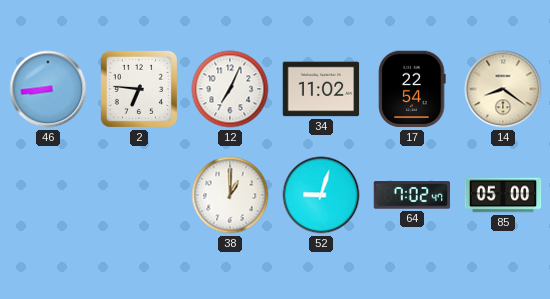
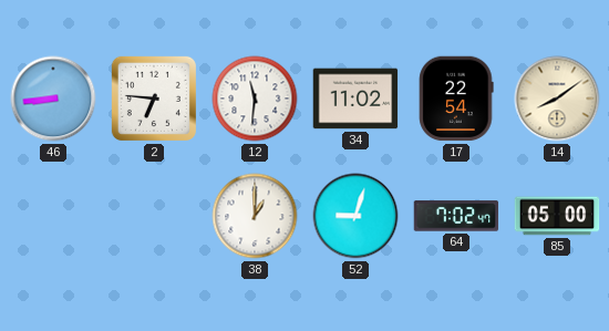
12: 7:04 -> 11:31
14: 8:21 -> 8:09
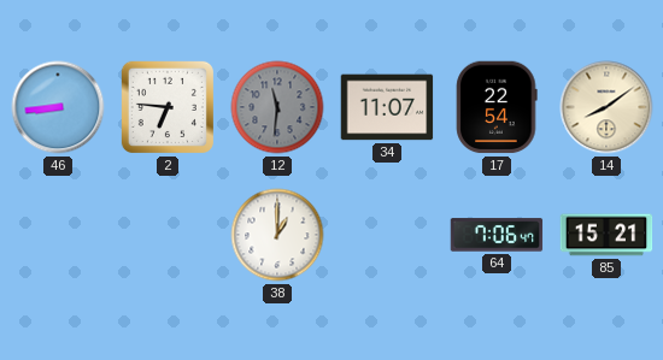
12 dial: white -> grey
34: 11:02 -> 11:07
52: 9:03 -> none
64: 7:02 -> 7:06
85: 05:00 -> 15:21
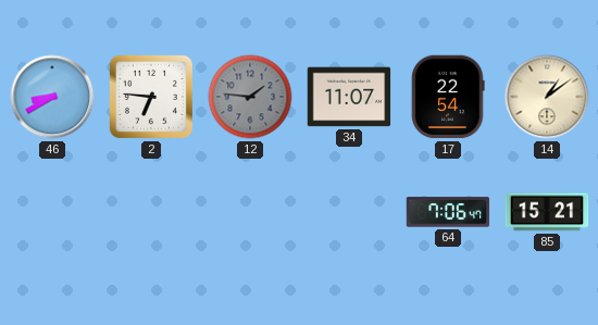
46: 8:44 -> 8:40
12: 11:31 -> 1:46
14: 8:09 -> 1:09
38: 1:00 -> none
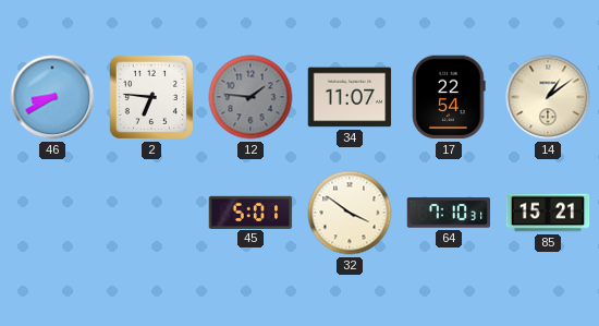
45: none -> 5:01
32: none -> 3:51
64: 7:06 -> 7:10
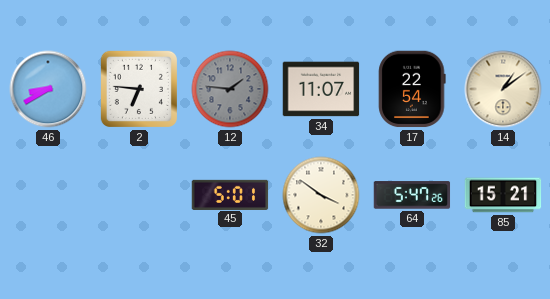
64: 7:10 -> 5:47
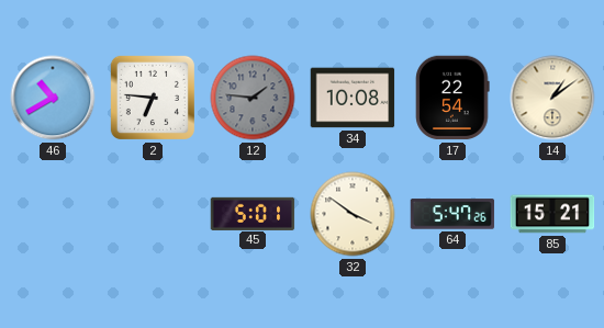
46: 8:40 -> 10:40
34: 11:07 -> 10:08
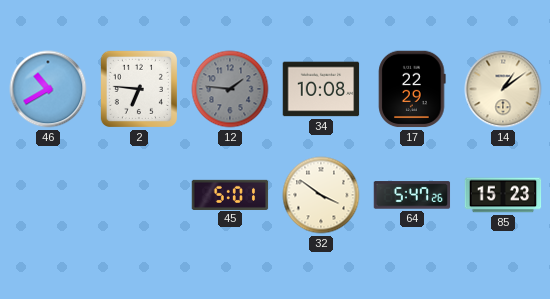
17: 22:54 -> 22:29
85: 15:21 -> 15:23
